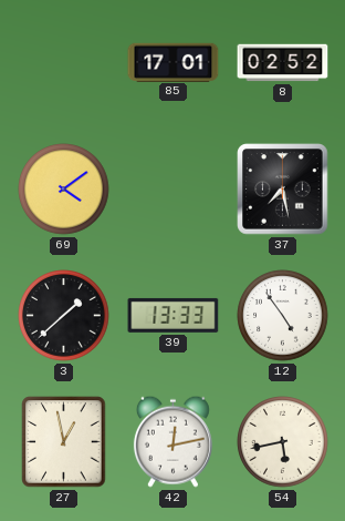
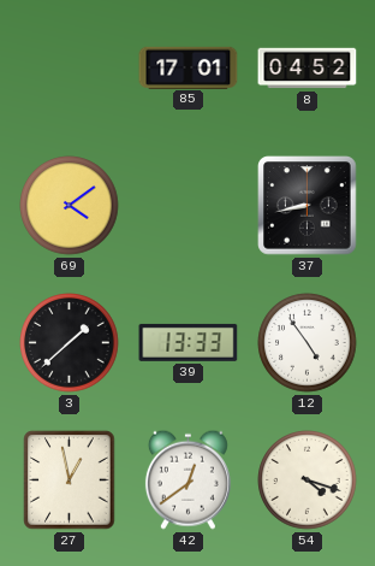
8: 02:52 -> 04:52
37: 7:28 -> 8:43
42: 12:13 -> 12:39
54: 5:43 -> 4:18
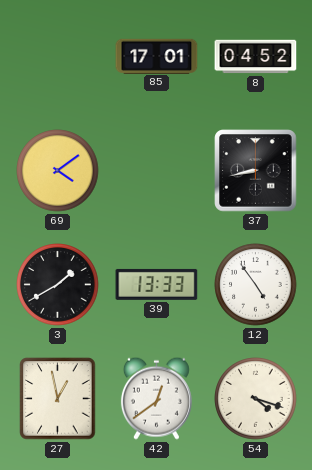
3: 1:38 -> 1:40
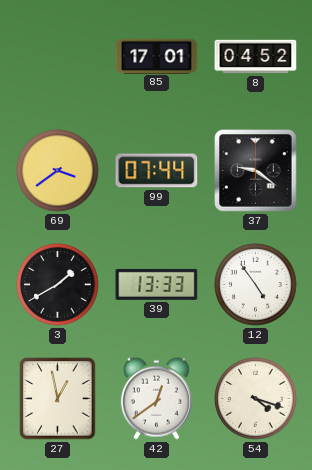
69: 4:09 -> 3:39
99: none -> 07:44
37: 8:43 -> 9:21
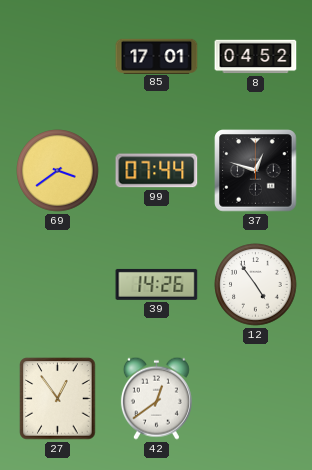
37: 9:21 -> 12:48
3: 1:40 -> none
39: 13:33 -> 14:26
27: 12:58 -> 12:54
54: 4:18 -> none
